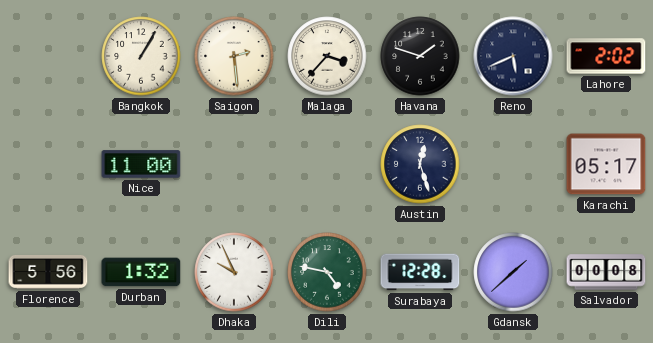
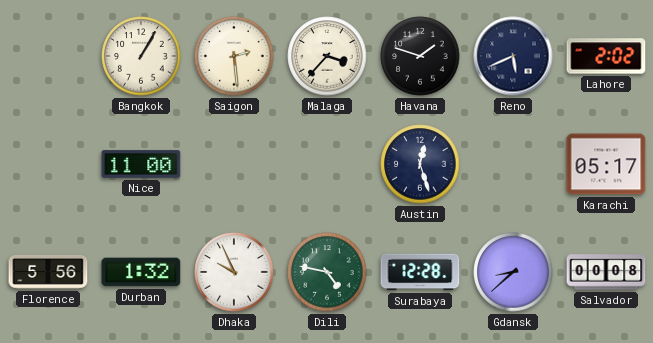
Gdansk: 1:38 -> 8:38
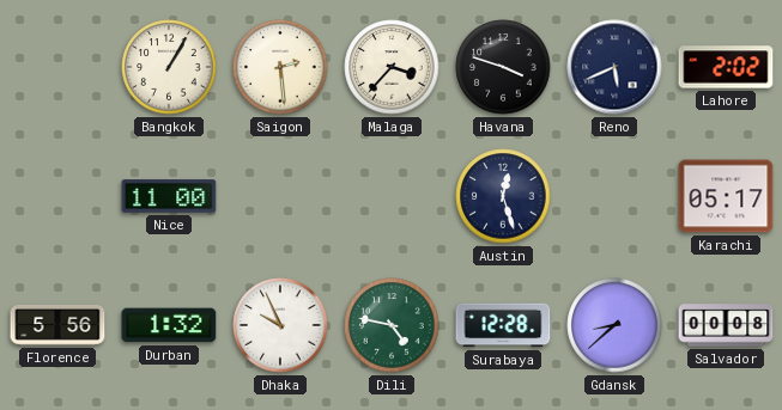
Havana: 1:48 -> 3:48
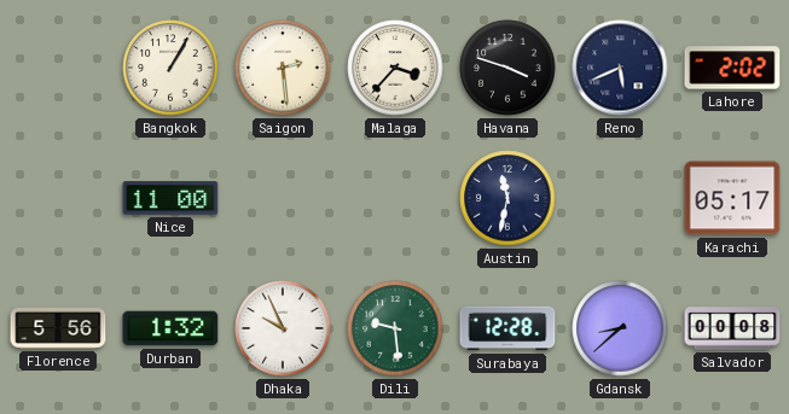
Austin: 12:27 -> 11:32
Dili: 4:47 -> 9:29
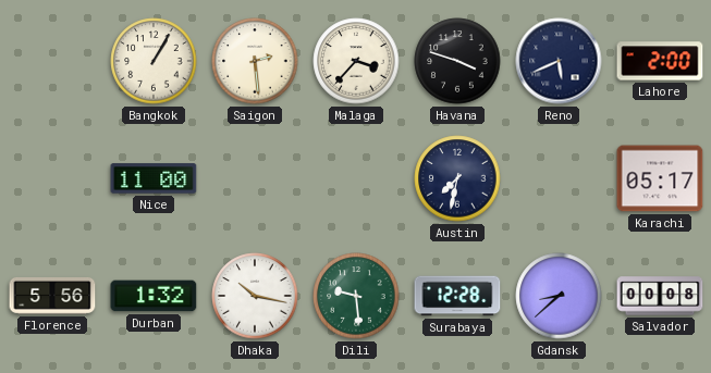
Lahore: 2:02 -> 2:00
Austin: 11:32 -> 7:32
Dhaka: 9:56 -> 10:17
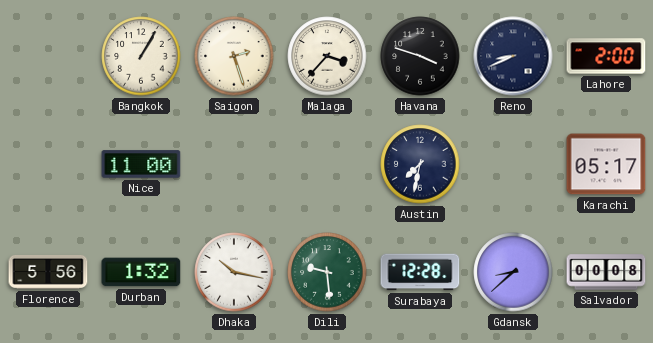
Saigon: 2:29 -> 2:27
Reno: 5:41 -> 8:41
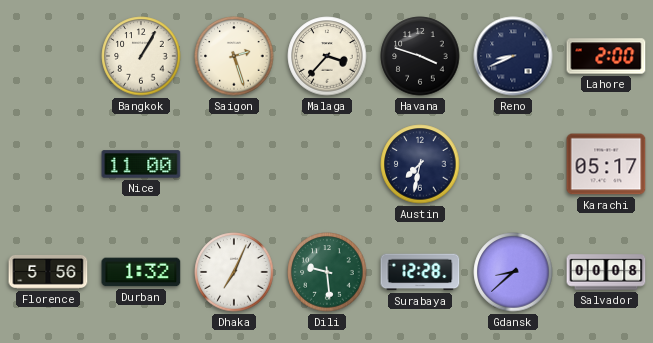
Dhaka: 10:17 -> 7:04
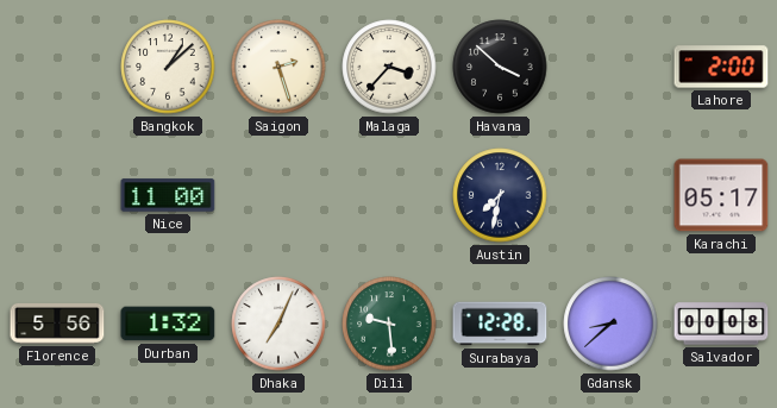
Bangkok: 1:05 -> 1:08
Havana: 3:48 -> 3:52
Reno: 8:41 -> none
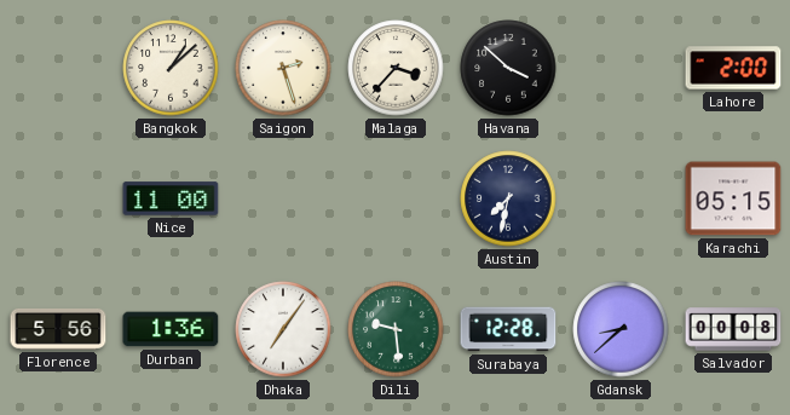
Karachi: 05:17 -> 05:15
Durban: 1:32 -> 1:36
Dhaka: 7:04 -> 7:06
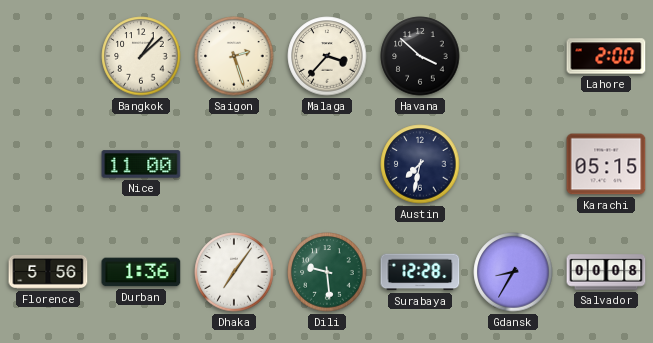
Gdansk: 8:38 -> 8:35
